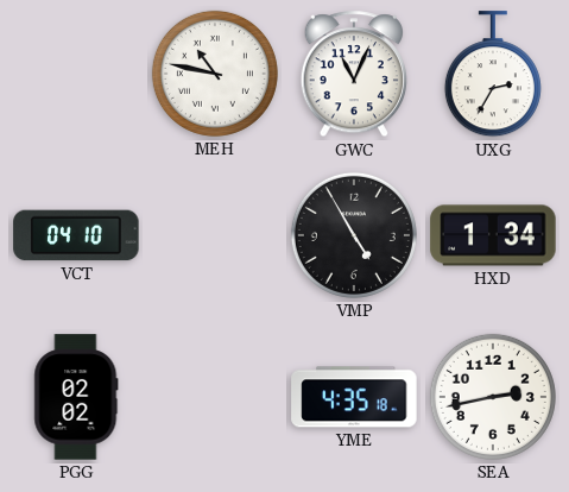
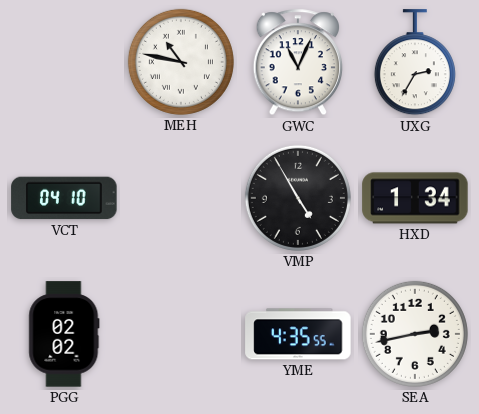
YME: 4:35:18 -> 4:35:55
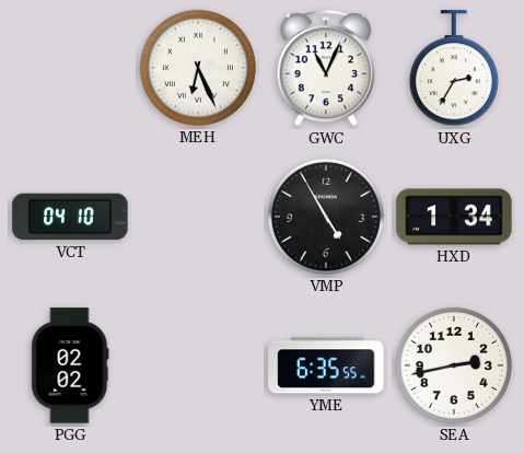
MEH: 10:47 -> 6:26
YME: 4:35 -> 6:35
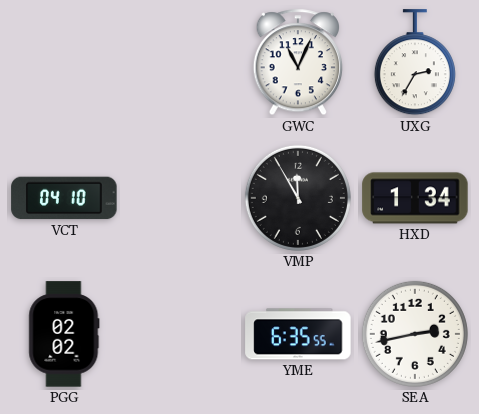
MEH: 6:26 -> none
VMP: 4:55 -> 11:55
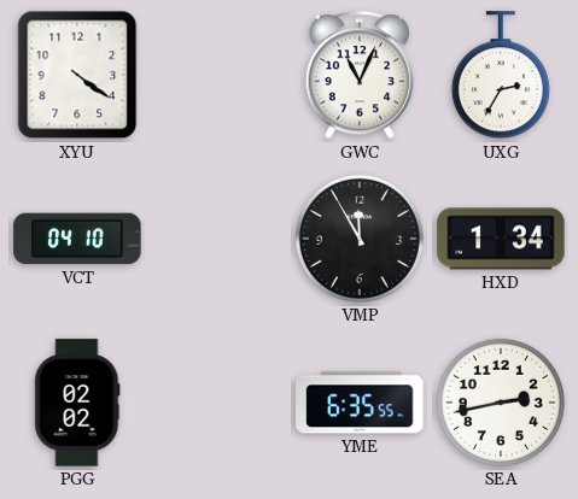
XYU: none -> 4:21
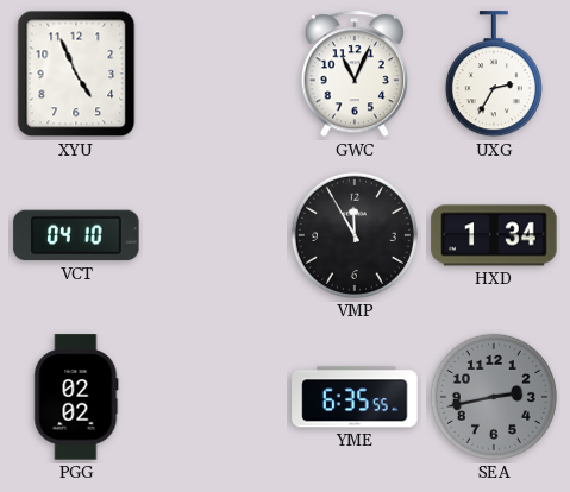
XYU: 4:21 -> 4:56
SEA dial: white -> grey
